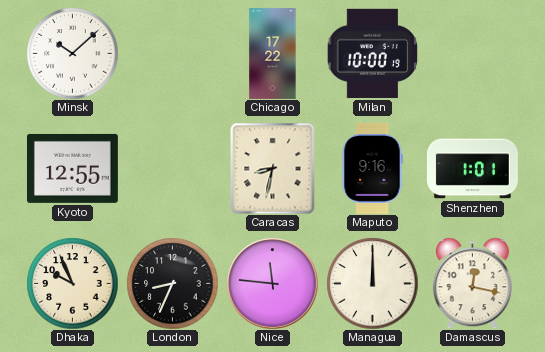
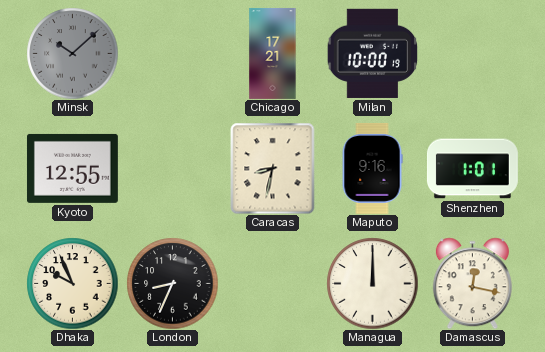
Minsk dial: white -> grey
Chicago: 17:22 -> 17:21
Nice: 11:46 -> none
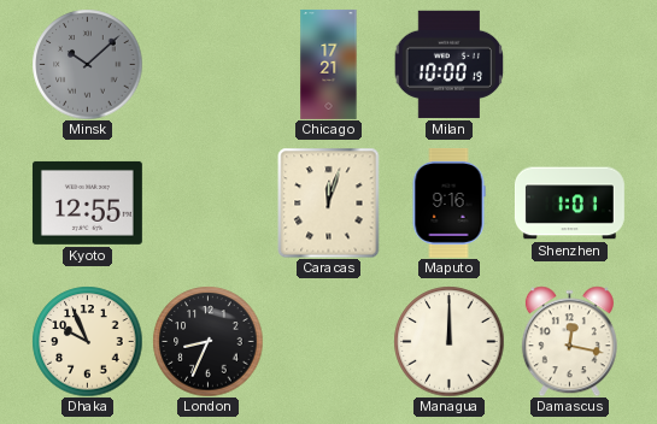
Caracas: 8:32 -> 12:03
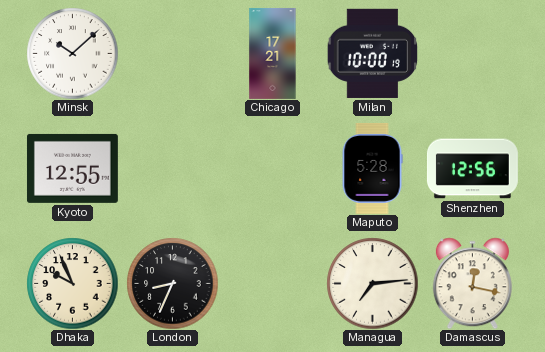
Minsk dial: grey -> white
Caracas: 12:03 -> none
Maputo: 9:16 -> 5:28
Shenzhen: 1:01 -> 12:56
Managua: 12:00 -> 7:14
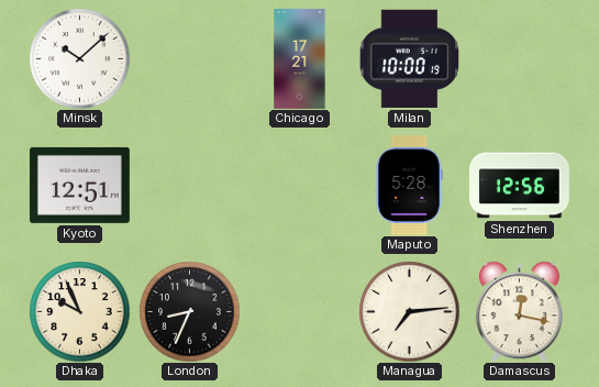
Kyoto: 12:55 -> 12:51
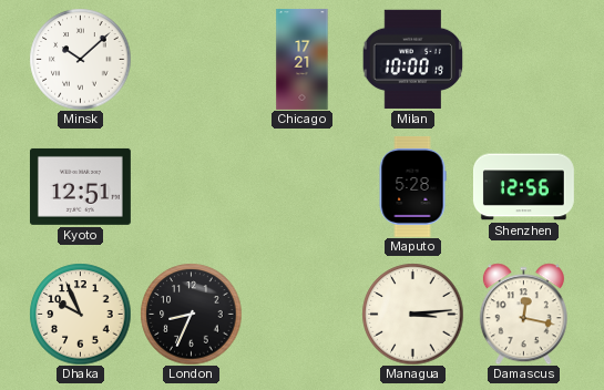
Managua: 7:14 -> 3:14
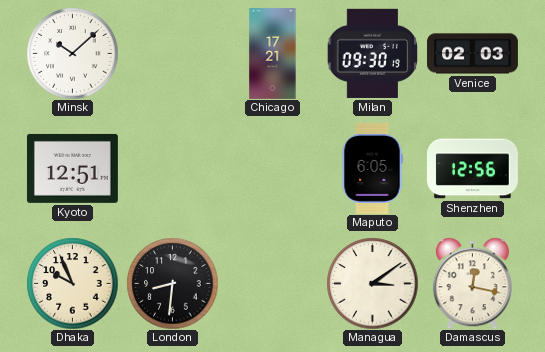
Milan: 10:00 -> 09:30
Venice: none -> 02:03
Maputo: 5:28 -> 6:05
London: 8:34 -> 8:31
Managua: 3:14 -> 3:09
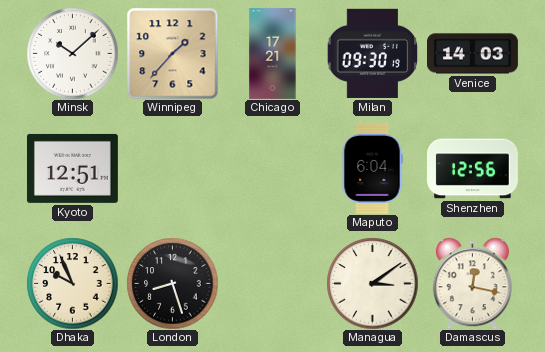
Winnipeg: none -> 1:37
Venice: 02:03 -> 14:03
Maputo: 6:05 -> 6:04
London: 8:31 -> 8:27
